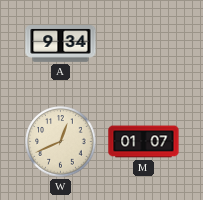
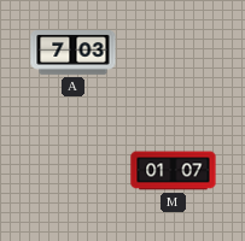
A: 9:34 -> 7:03
W: 12:41 -> none
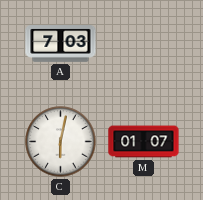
C: none -> 6:02
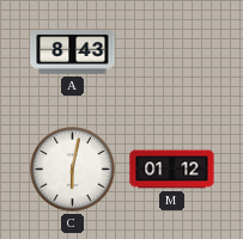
A: 7:03 -> 8:43
M: 01:07 -> 01:12
